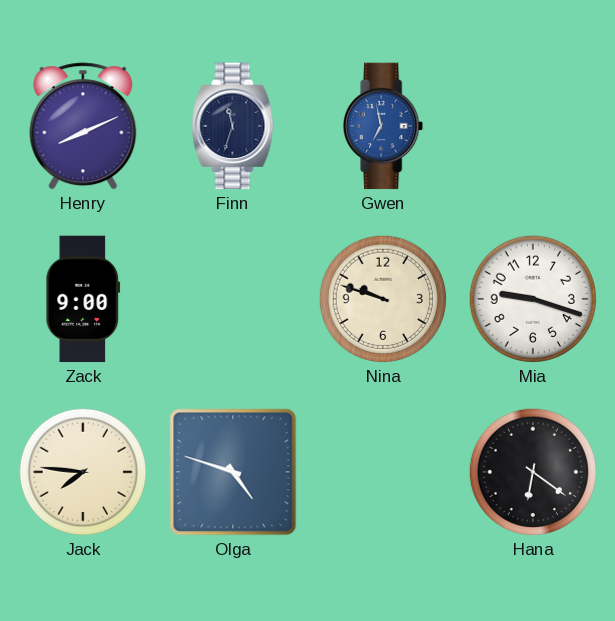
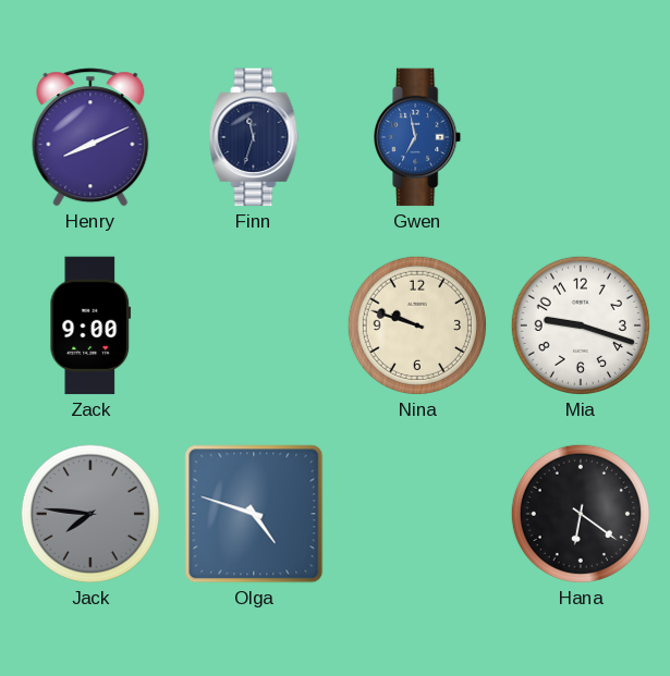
Jack dial: cream -> grey
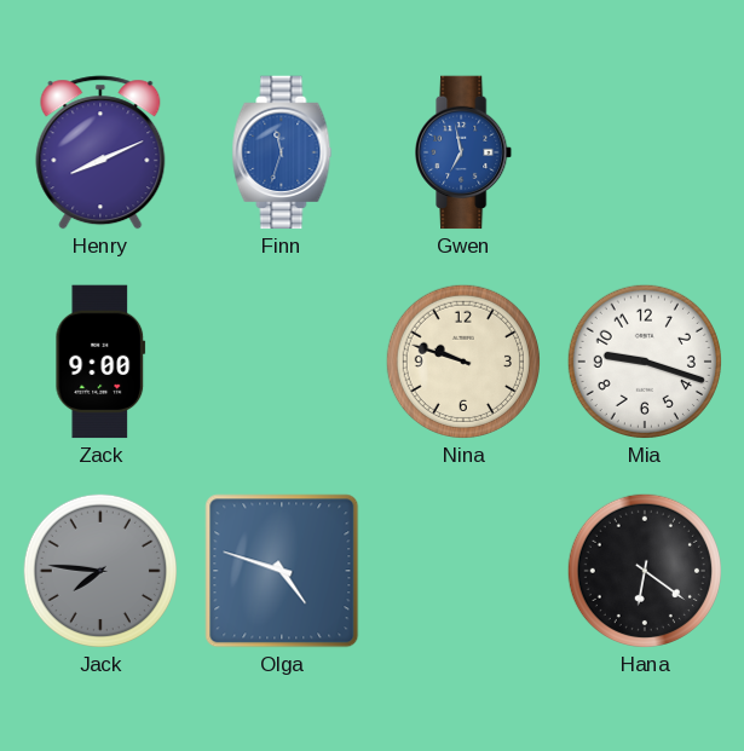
Finn dial: navy -> blue
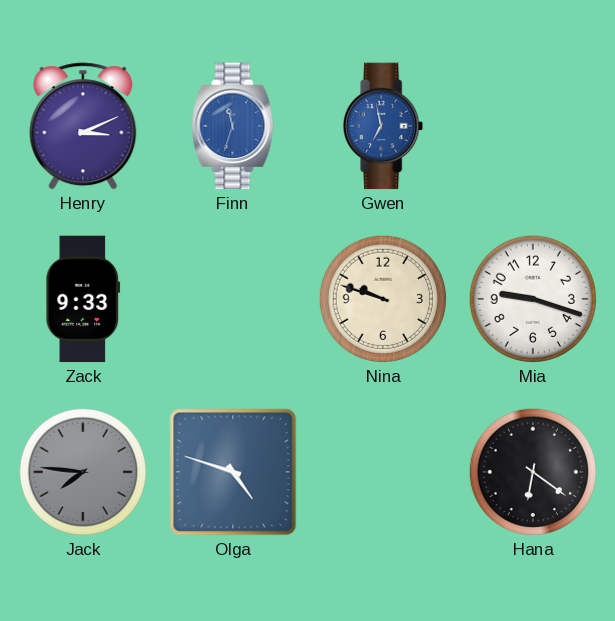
Henry: 8:11 -> 3:11
Zack: 9:00 -> 9:33
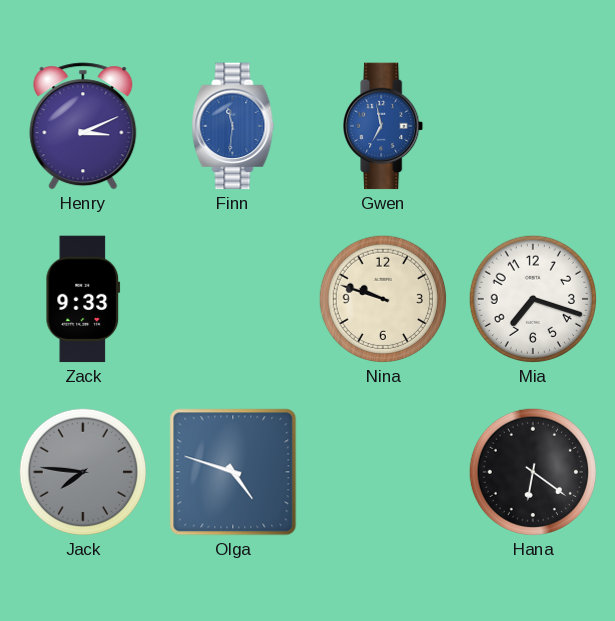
Finn: 11:33 -> 11:31
Mia: 9:18 -> 7:18
